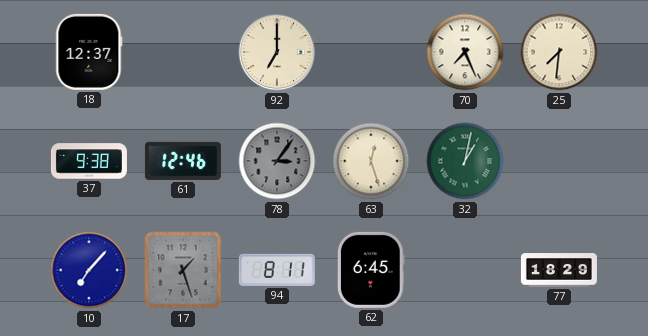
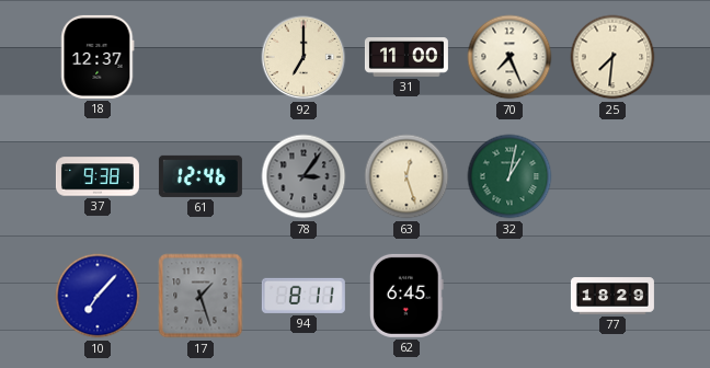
31: none -> 11:00
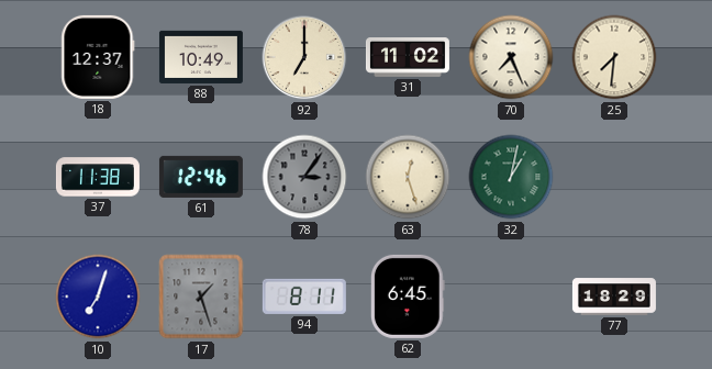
88: none -> 10:49
31: 11:00 -> 11:02
37: 9:38 -> 11:38
10: 7:07 -> 7:03
